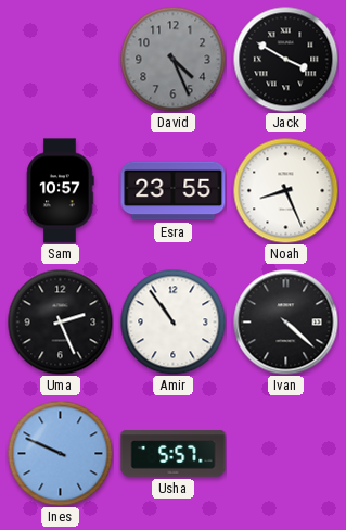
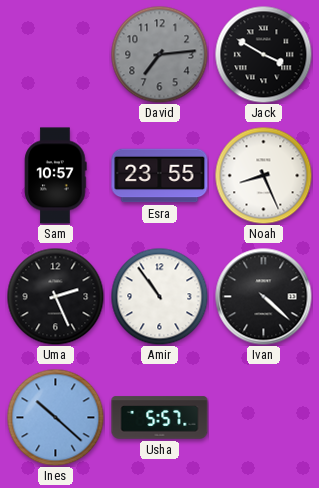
David: 4:26 -> 7:14
Ines: 9:49 -> 10:22
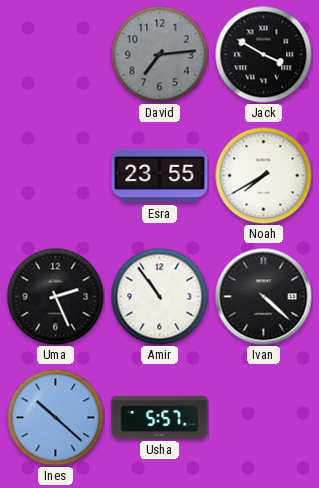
Sam: 10:57 -> none
Noah: 8:26 -> 7:40
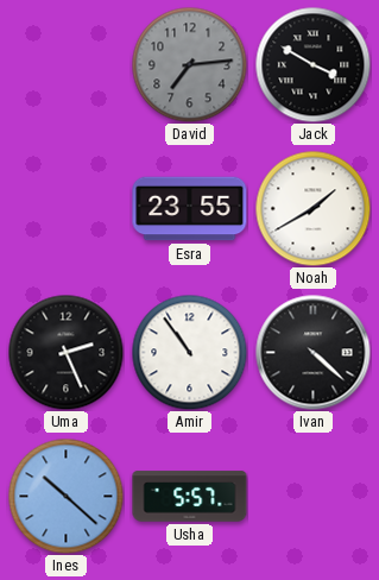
Noah: 7:40 -> 1:40
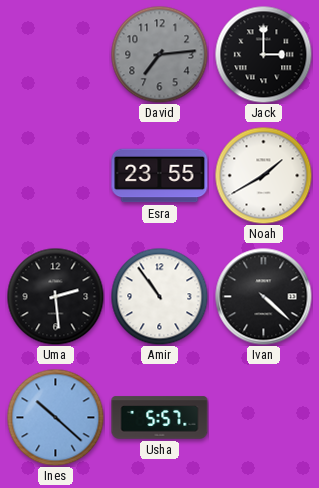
Jack: 3:50 -> 3:00
Uma: 2:26 -> 2:29
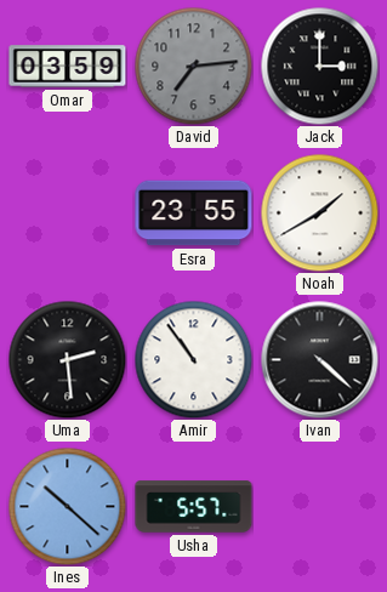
Omar: none -> 03:59
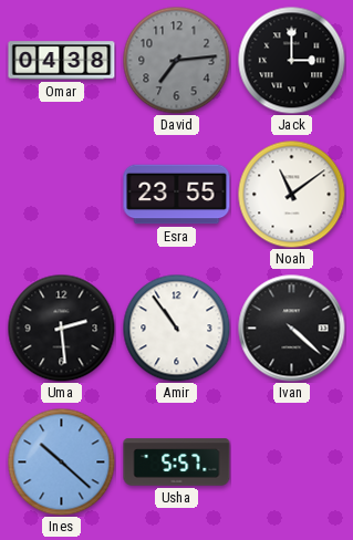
Omar: 03:59 -> 04:38
Noah: 1:40 -> 11:09
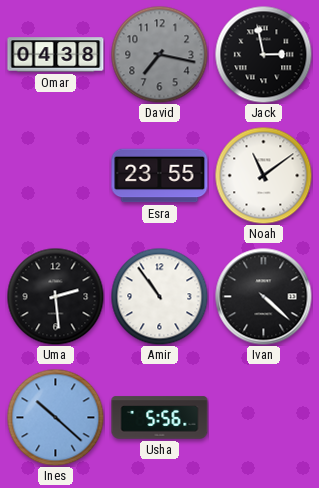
David: 7:14 -> 7:17
Jack: 3:00 -> 2:58
Usha: 5:57 -> 5:56
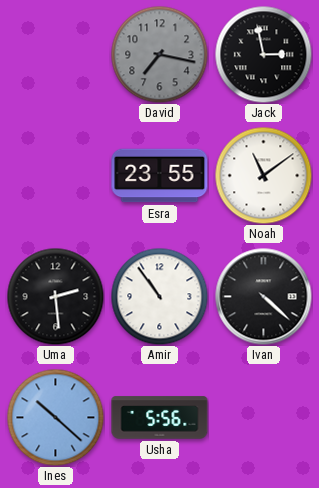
Omar: 04:38 -> none
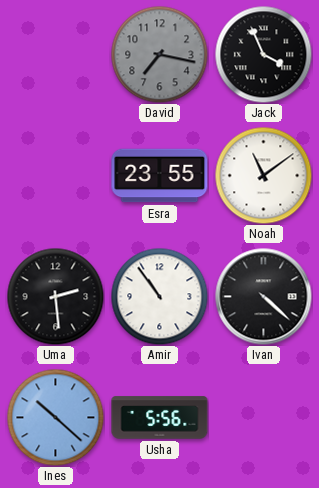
Jack: 2:58 -> 3:56
